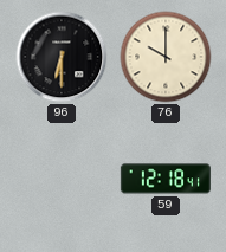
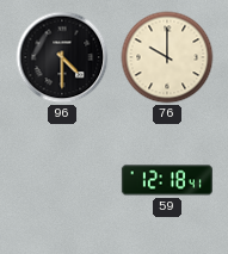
96: 6:30 -> 4:30
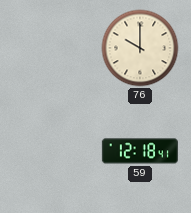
96: 4:30 -> none
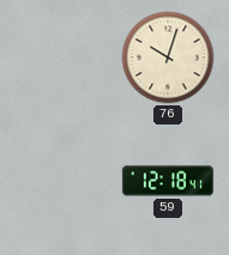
76: 10:00 -> 10:03
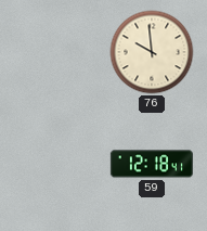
76: 10:03 -> 9:59
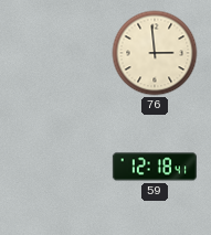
76: 9:59 -> 2:59
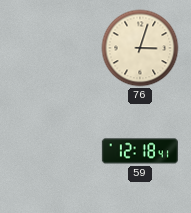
76: 2:59 -> 3:03
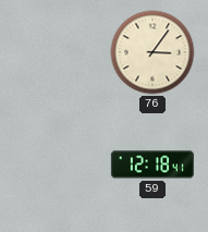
76: 3:03 -> 3:06
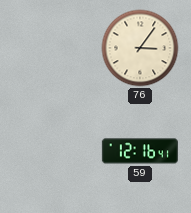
59: 12:18 -> 12:16
